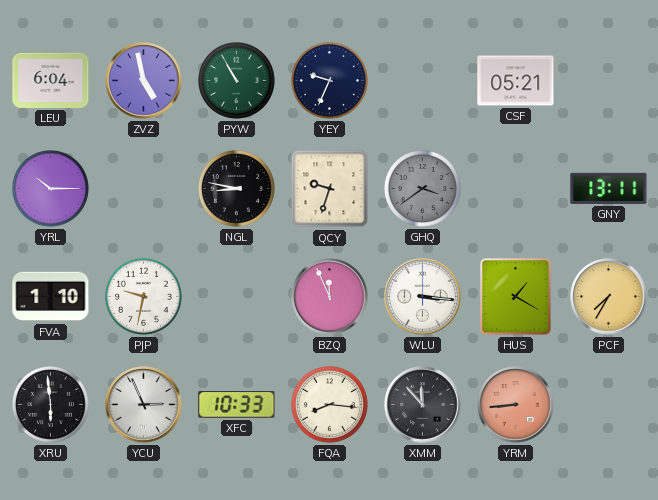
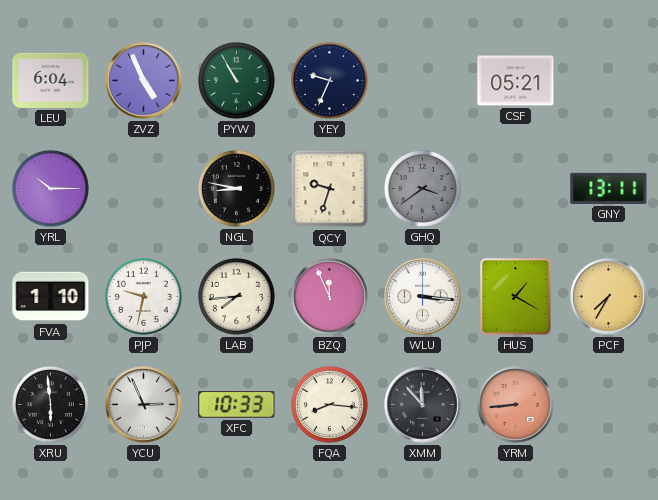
ZVZ: 4:58 -> 4:56
LAB: none -> 7:44
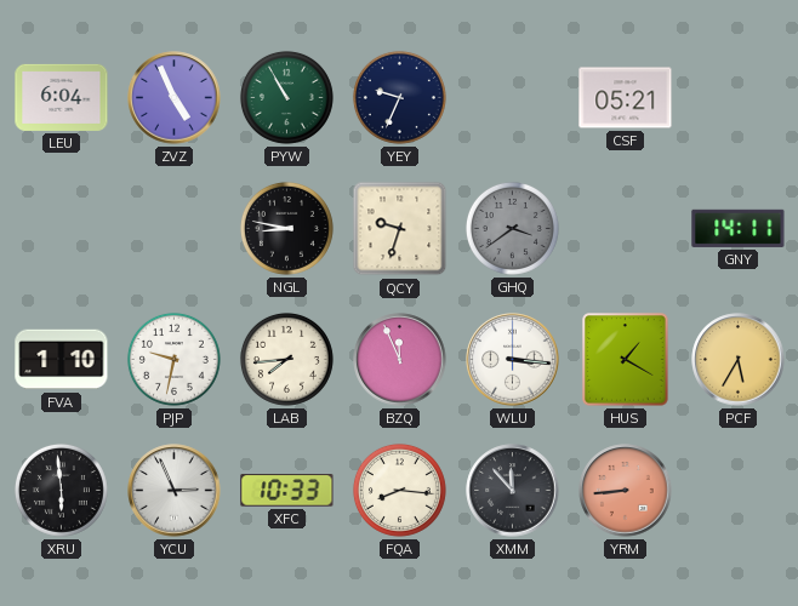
YRL: 10:15 -> none
GNY: 13:11 -> 14:11
PCF: 7:35 -> 5:35
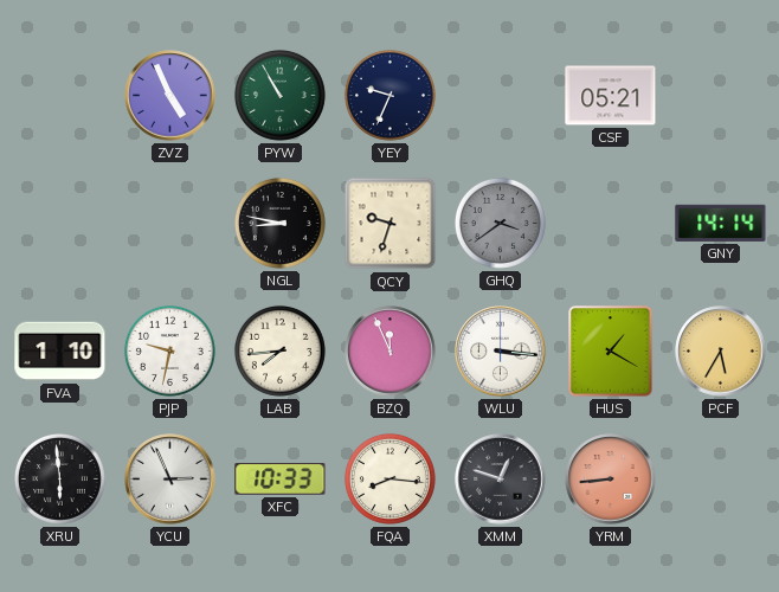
LEU: 6:04 -> none
GNY: 14:11 -> 14:14
XMM: 11:53 -> 12:48
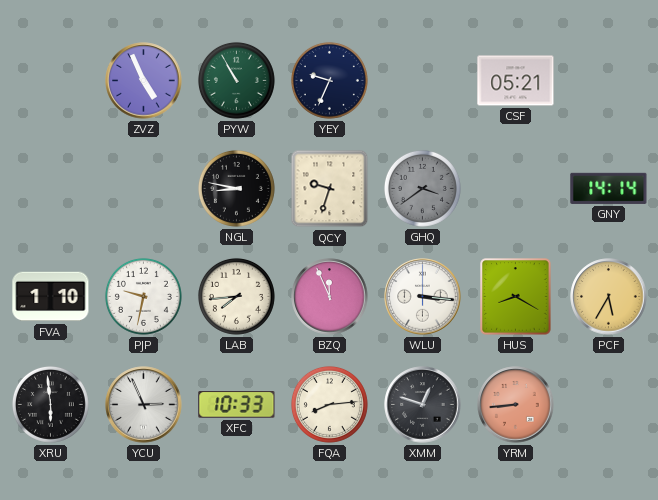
HUS: 1:20 -> 8:20
FQA: 8:16 -> 8:14
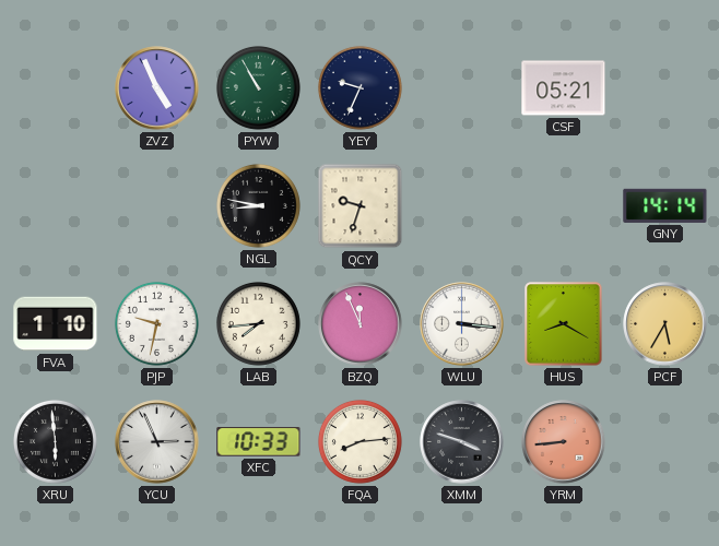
GHQ: 3:39 -> none
XMM: 12:48 -> 3:48
